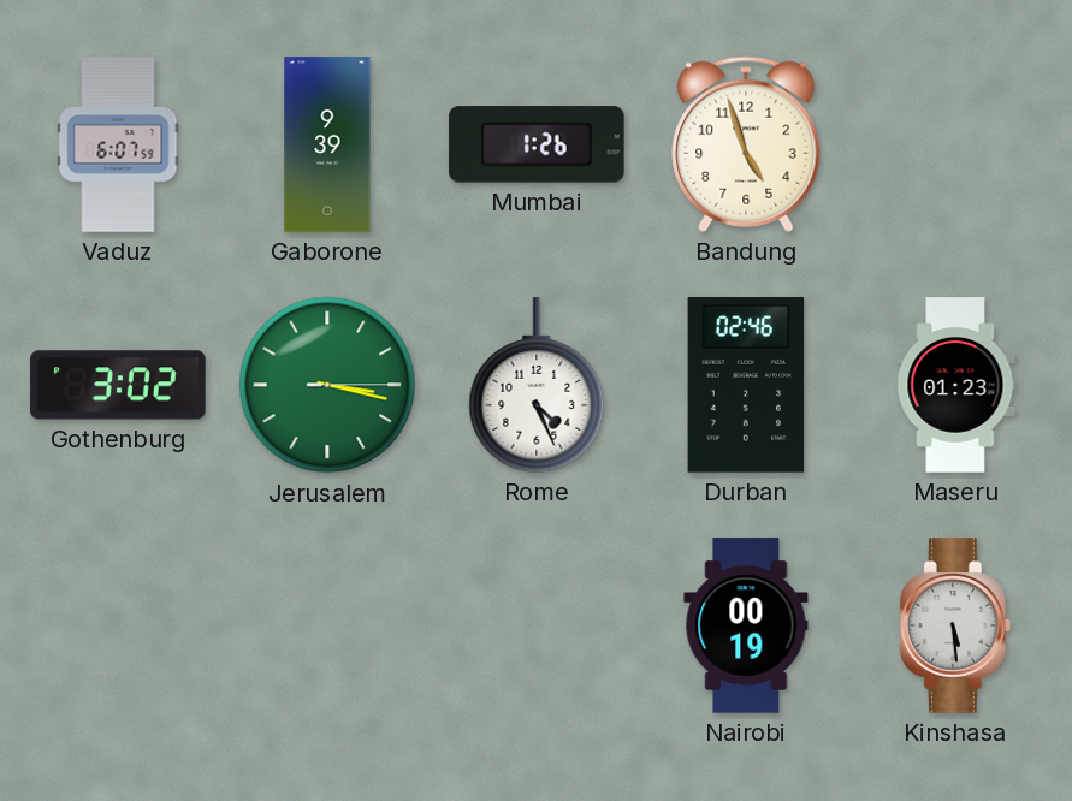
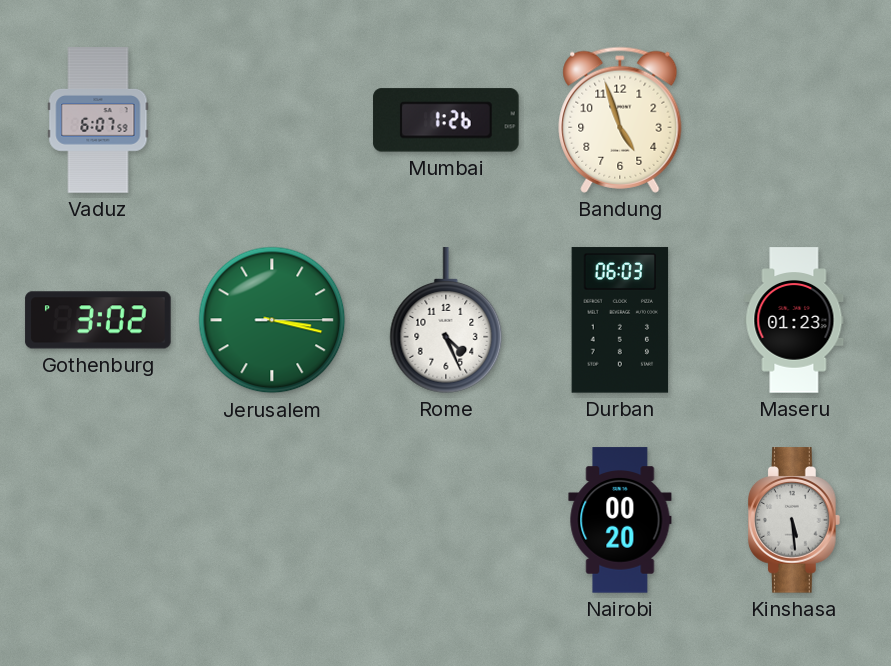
Gaborone: 9:39 -> none
Durban: 02:46 -> 06:03
Nairobi: 00:19 -> 00:20
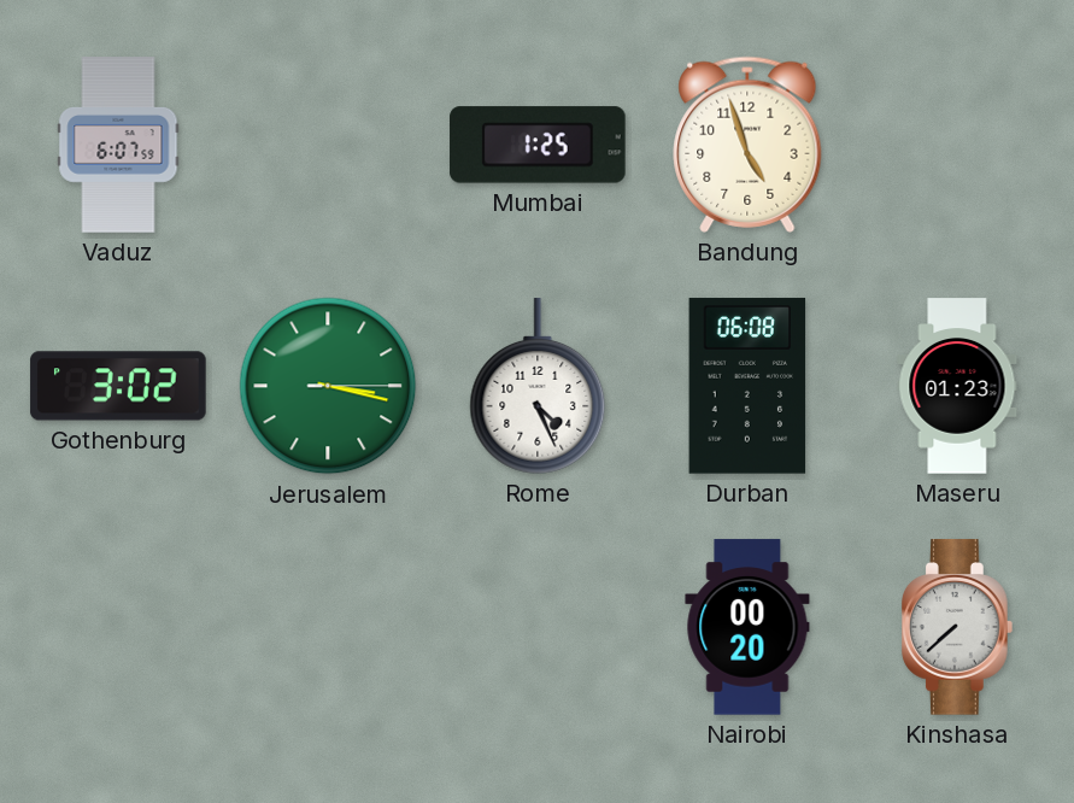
Mumbai: 1:26 -> 1:25
Durban: 06:03 -> 06:08
Kinshasa: 5:29 -> 7:38
